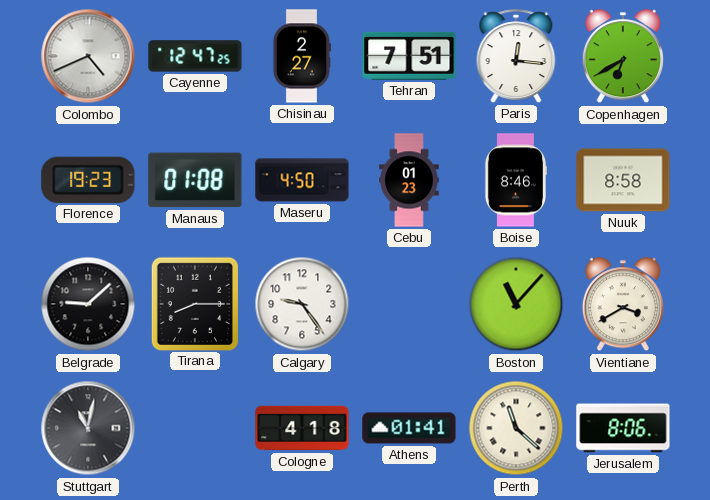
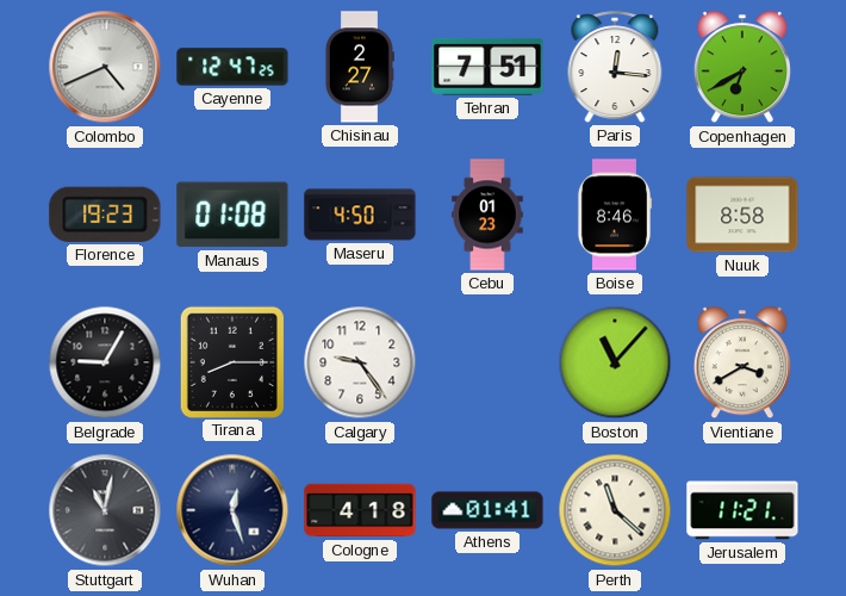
Belgrade: 9:08 -> 9:05
Wuhan: none -> 12:27
Jerusalem: 8:06 -> 11:21
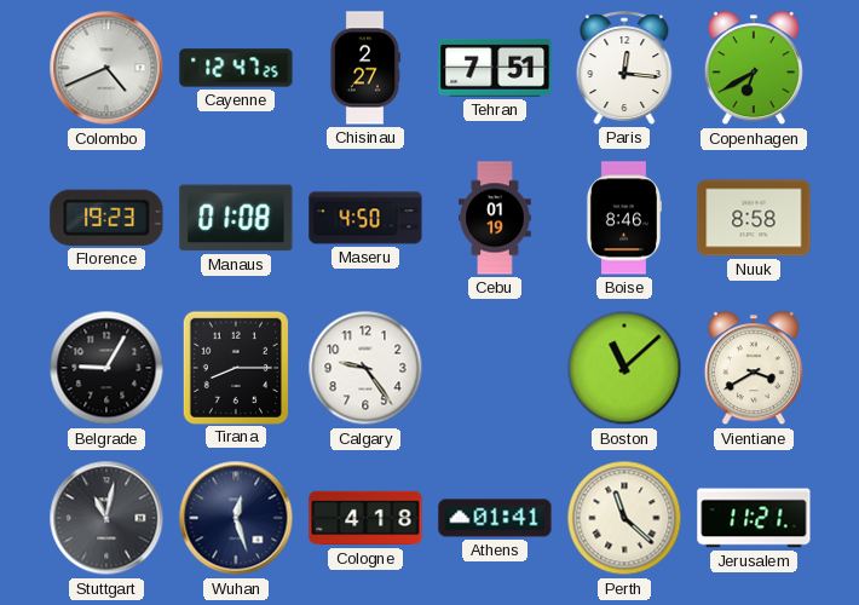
Cebu: 01:23 -> 01:19
Boston: 11:07 -> 11:08
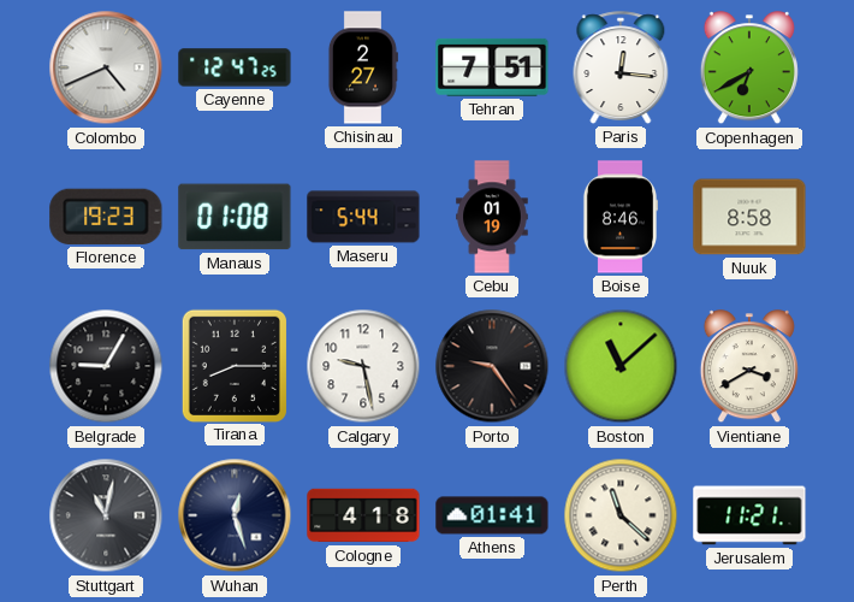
Maseru: 4:50 -> 5:44
Calgary: 9:24 -> 9:28
Porto: none -> 9:24
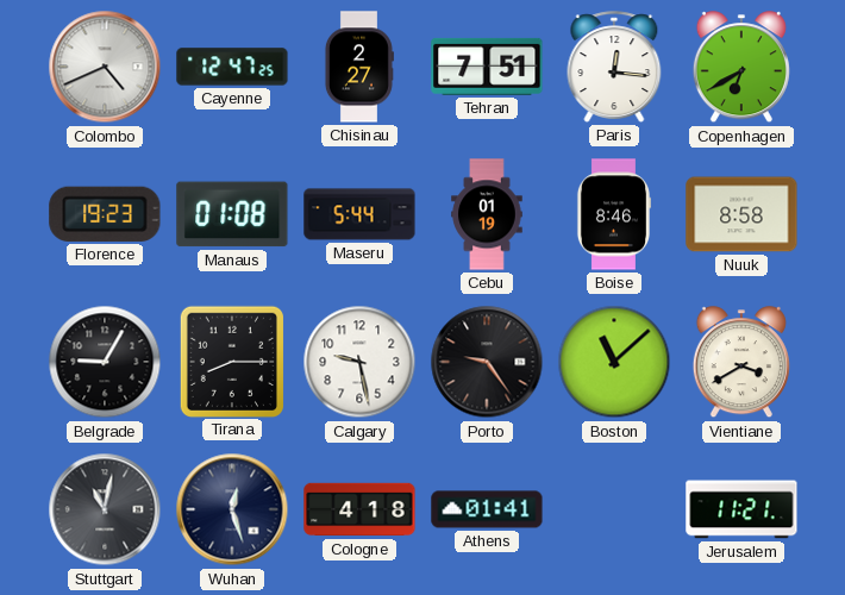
Perth: 11:22 -> none
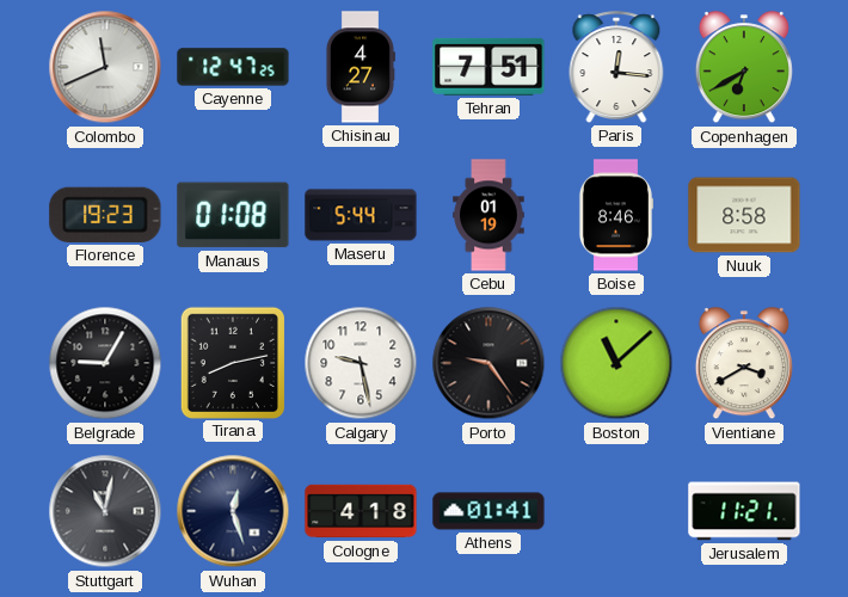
Colombo: 4:41 -> 11:41
Chisinau: 2:27 -> 4:27
Tirana: 8:15 -> 8:13
